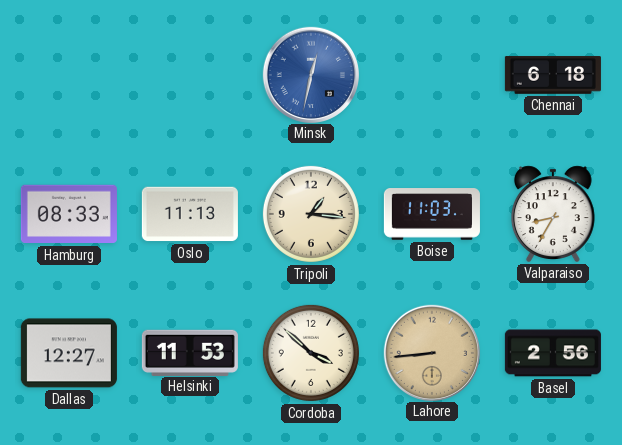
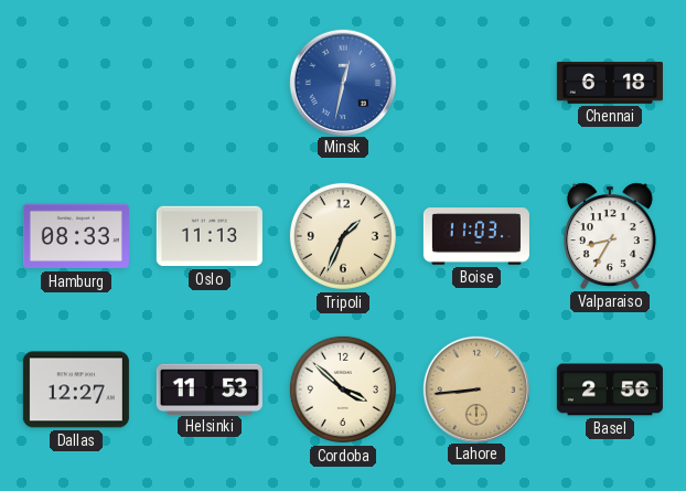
Tripoli: 1:16 -> 1:34
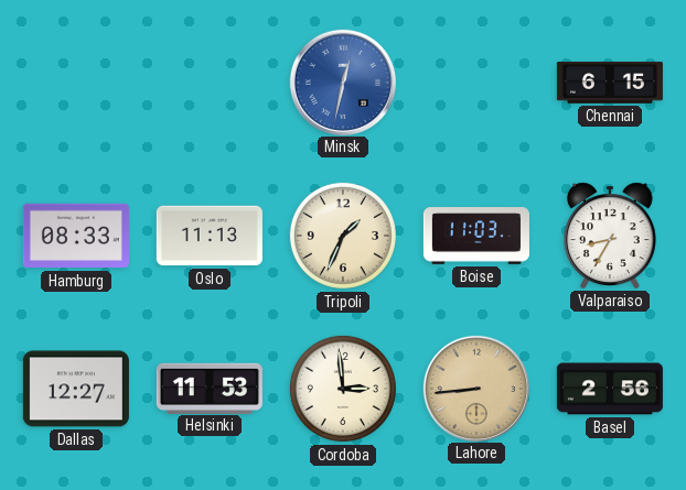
Chennai: 6:18 -> 6:15
Cordoba: 3:52 -> 2:59
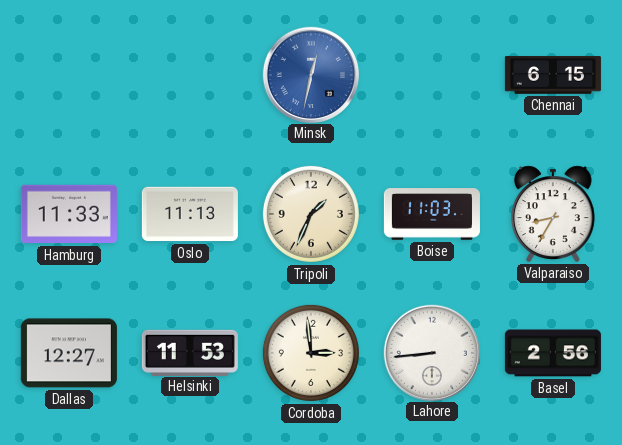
Hamburg: 08:33 -> 11:33
Lahore dial: champagne -> white
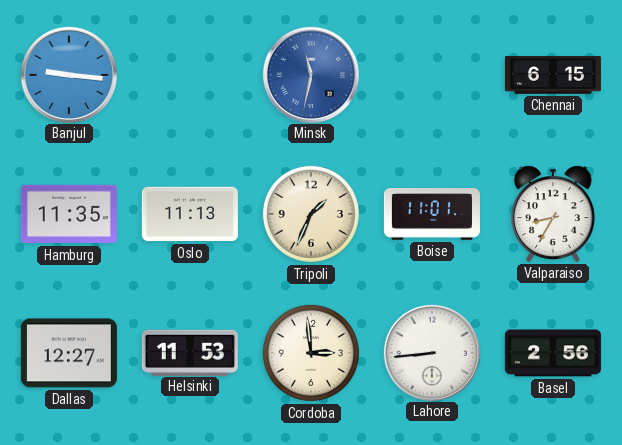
Banjul: none -> 9:16
Minsk: 12:32 -> 11:32
Hamburg: 11:33 -> 11:35
Boise: 11:03 -> 11:01
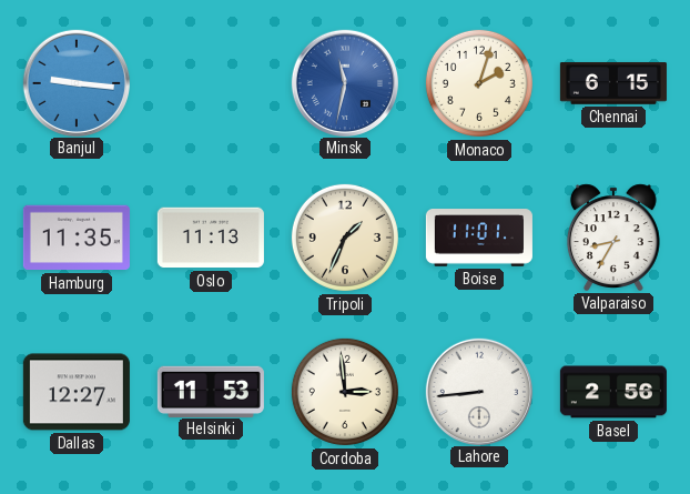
Monaco: none -> 2:03
